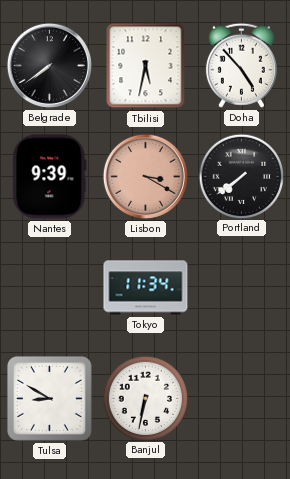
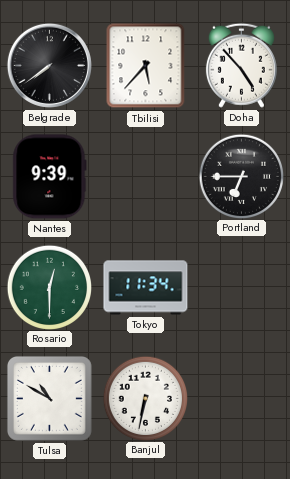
Tbilisi: 5:32 -> 5:37
Lisbon: 3:20 -> none
Portland: 7:39 -> 6:45
Rosario: none -> 12:30
Tulsa: 8:50 -> 10:50
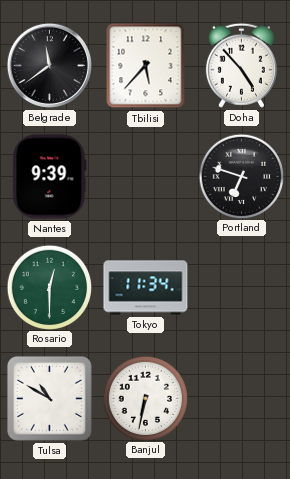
Belgrade: 7:39 -> 11:39
Portland: 6:45 -> 6:48
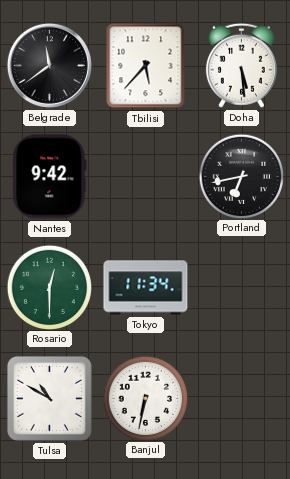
Doha: 4:53 -> 5:29
Nantes: 9:39 -> 9:42
Portland: 6:48 -> 6:43
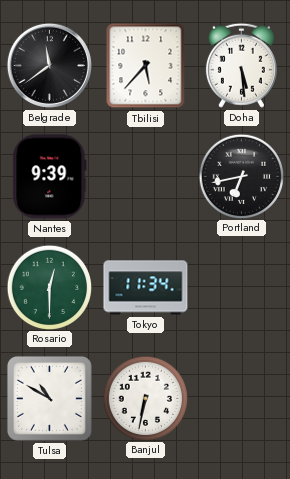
Nantes: 9:42 -> 9:39
